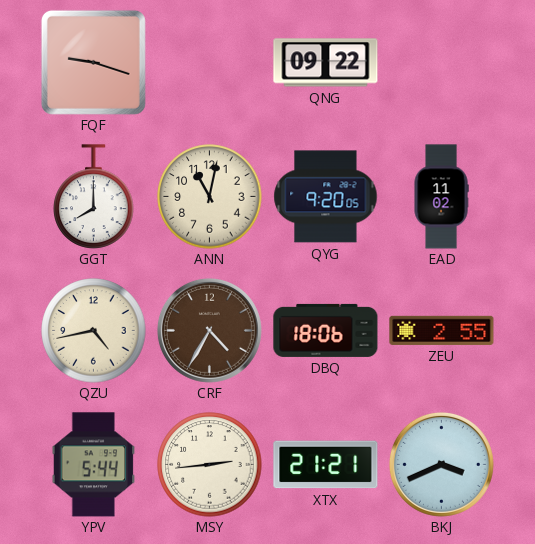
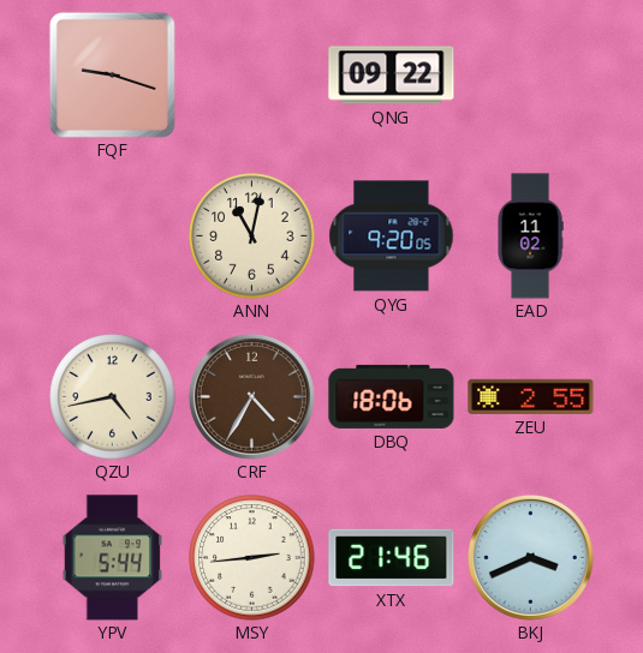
GGT: 8:00 -> none
XTX: 21:21 -> 21:46
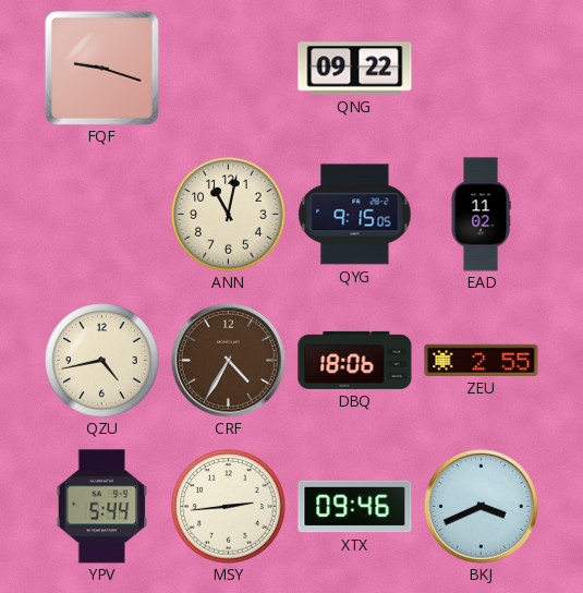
QYG: 9:20 -> 9:15
XTX: 21:46 -> 09:46
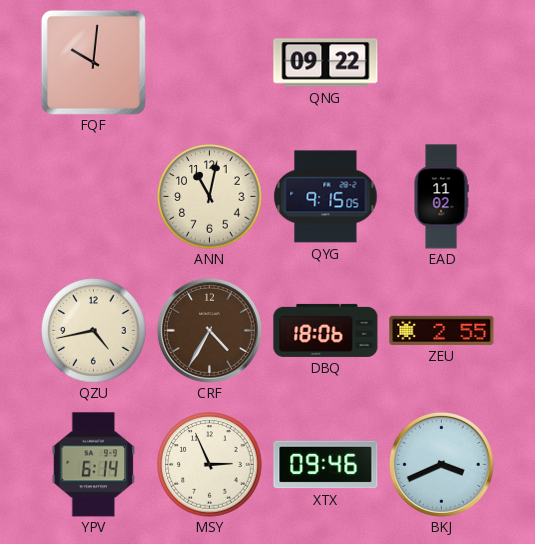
FQF: 9:18 -> 10:01
YPV: 5:44 -> 6:14
MSY: 2:44 -> 2:56
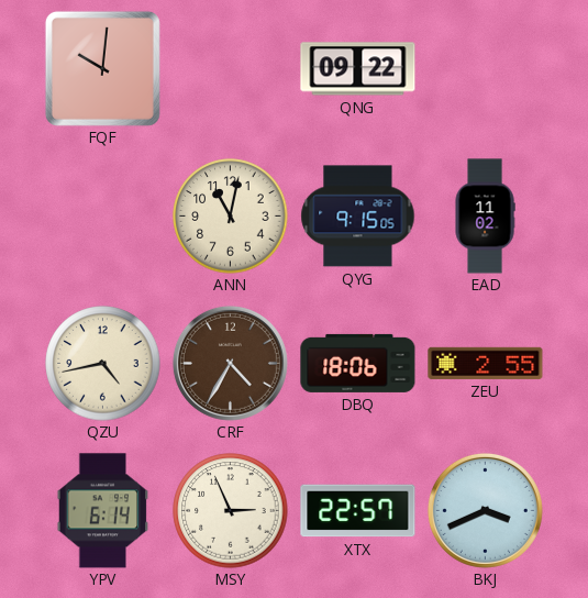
XTX: 09:46 -> 22:57
